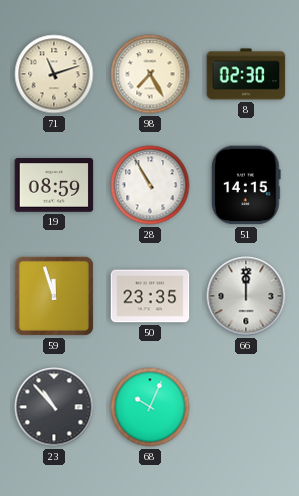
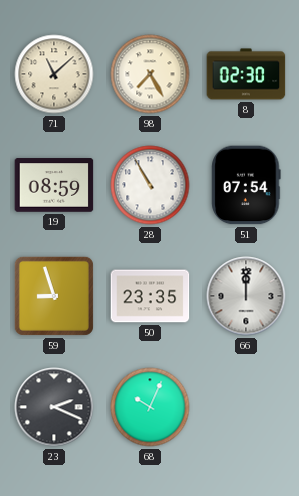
71: 11:12 -> 11:08
51: 14:15 -> 07:54
59: 11:57 -> 8:57
23: 10:53 -> 2:19
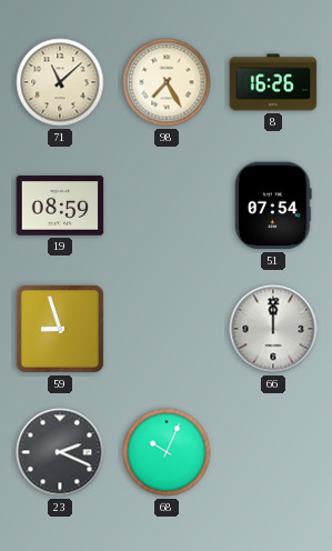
8: 02:30 -> 16:26
28: 10:55 -> none
50: 23:35 -> none
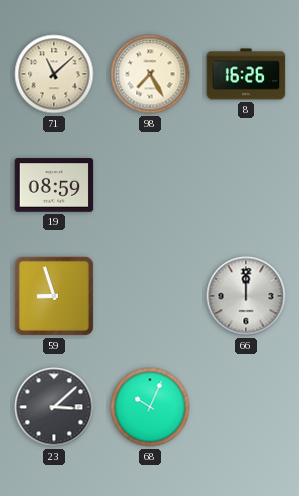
51: 07:54 -> none
23: 2:19 -> 3:08
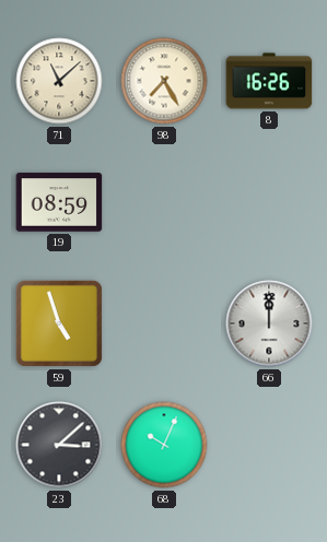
59: 8:57 -> 4:57
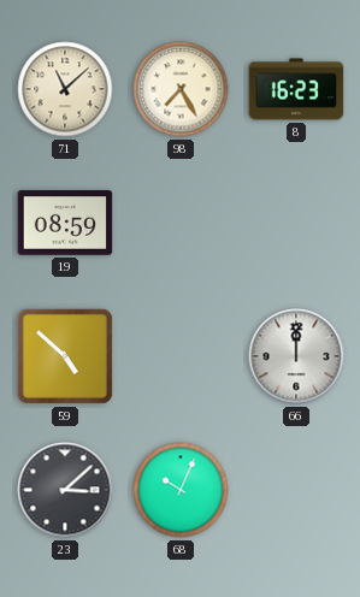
8: 16:26 -> 16:23
59: 4:57 -> 4:52
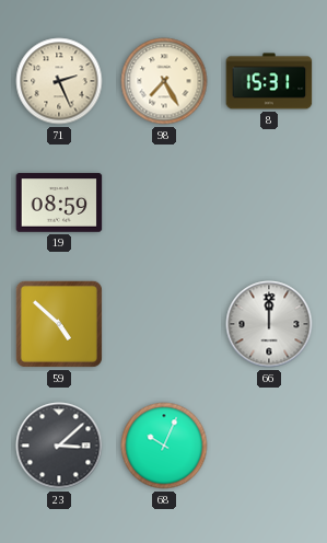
71: 11:08 -> 2:26
8: 16:23 -> 15:31
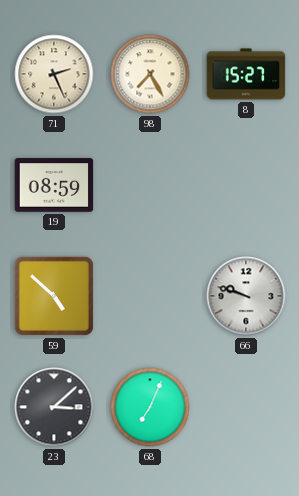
8: 15:31 -> 15:27
66: 12:00 -> 9:48
68: 10:04 -> 7:04
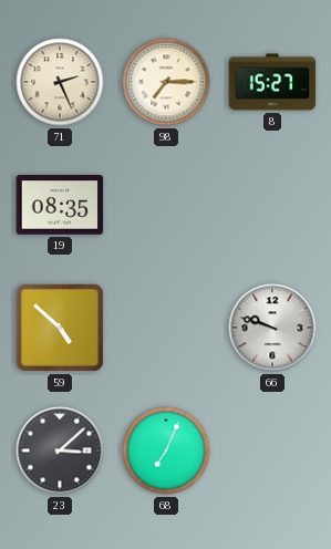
98: 7:25 -> 7:15
19: 08:59 -> 08:35
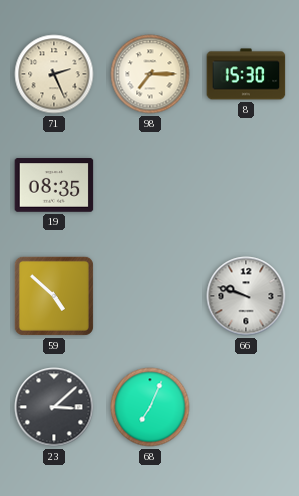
8: 15:27 -> 15:30
